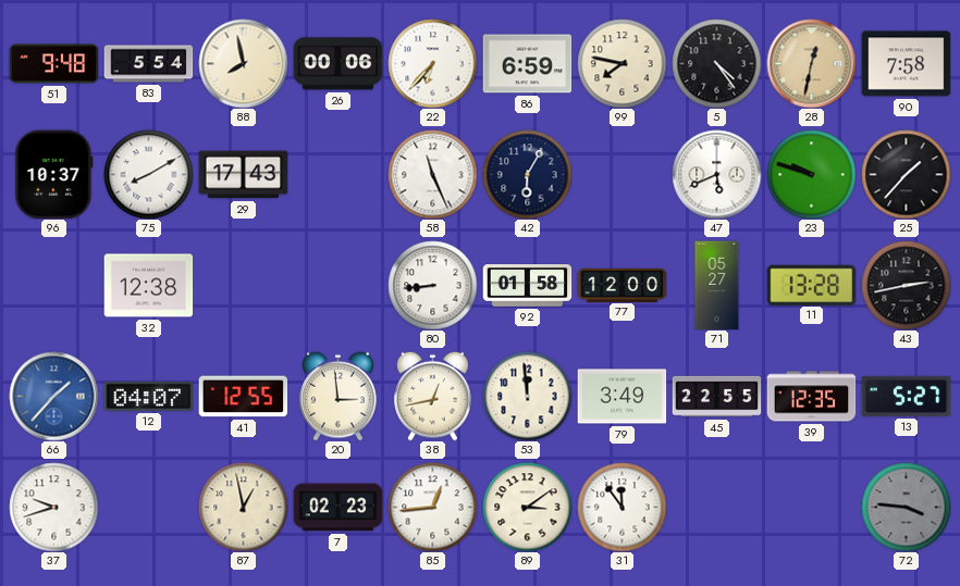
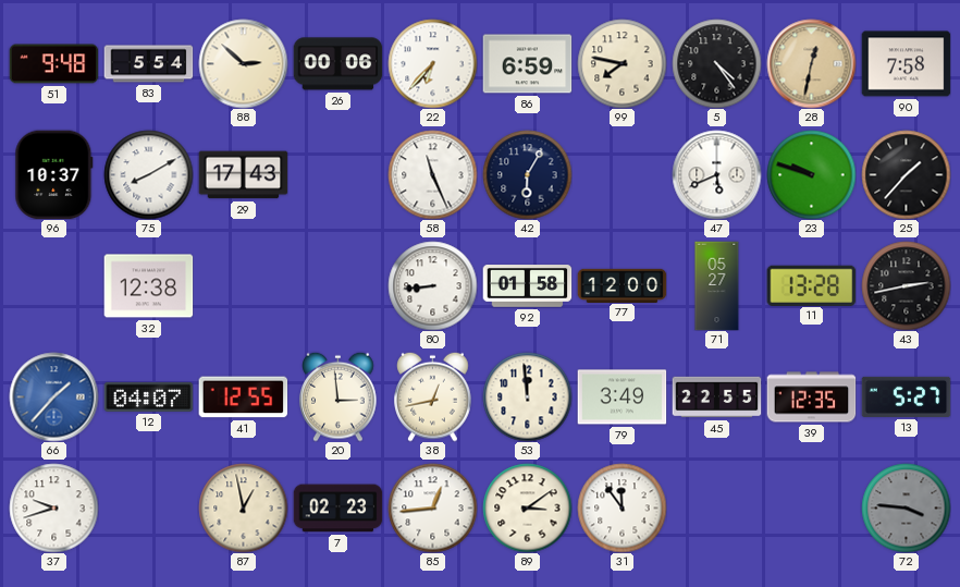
88: 7:58 -> 2:52
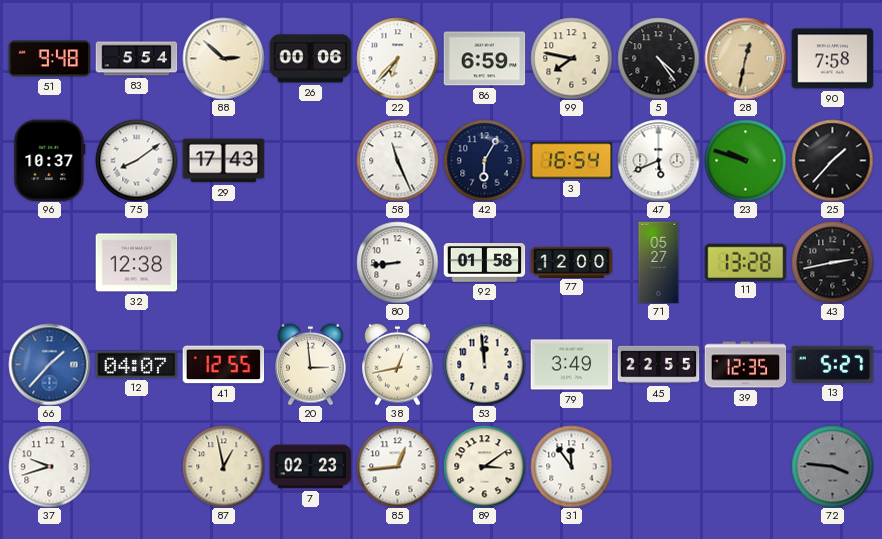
75: 8:10 -> 8:09
3: none -> 16:54
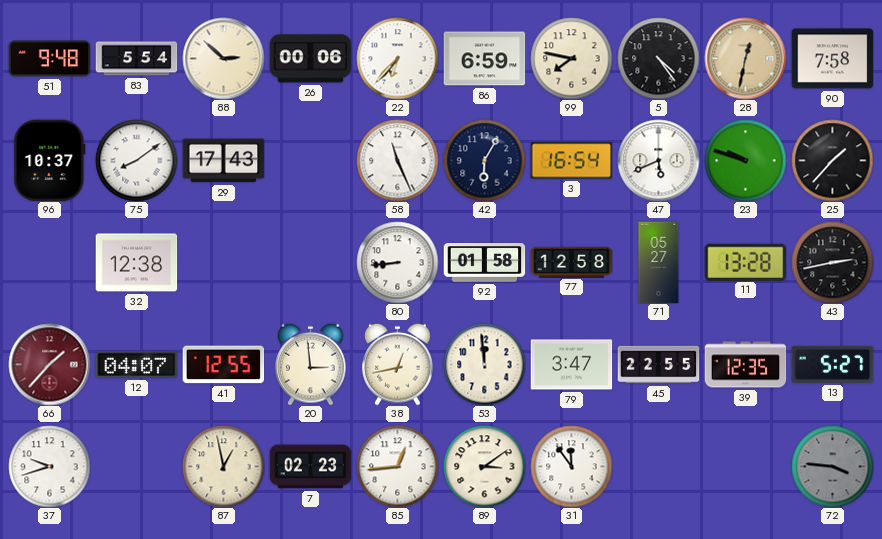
77: 12:00 -> 12:58
66 dial: blue -> burgundy
79: 3:49 -> 3:47
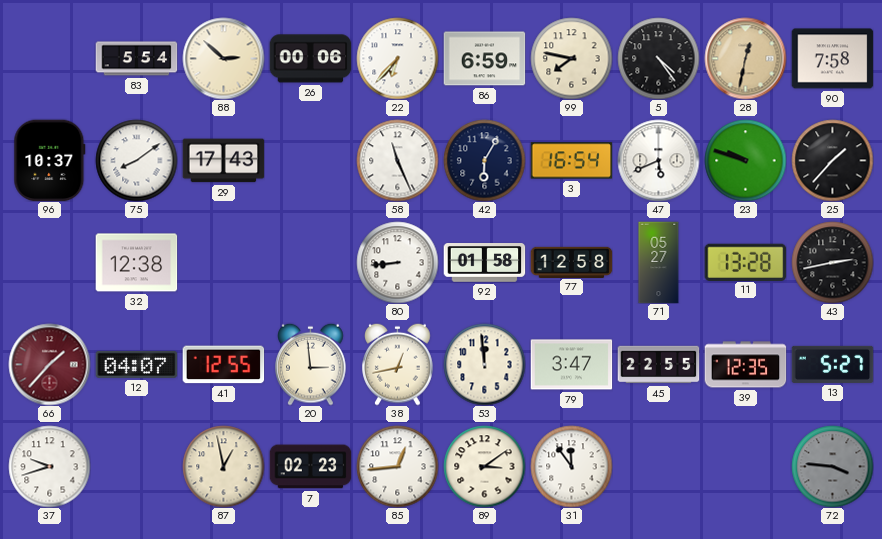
51: 9:48 -> none
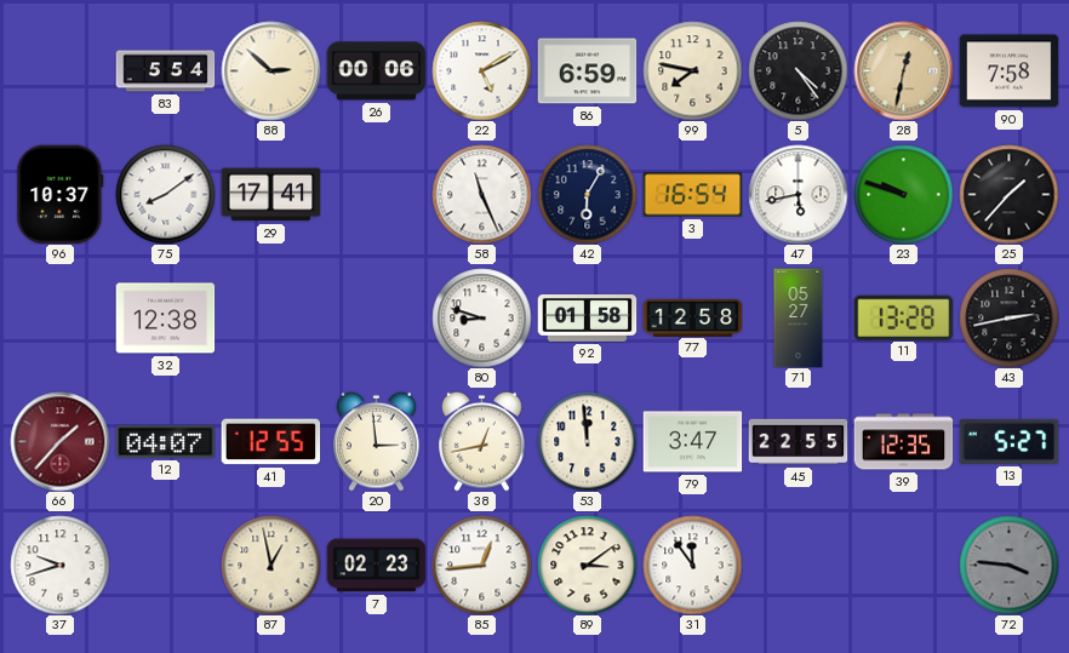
22: 6:37 -> 5:10
29: 17:43 -> 17:41
47: 5:41 -> 5:43
80: 8:44 -> 8:48
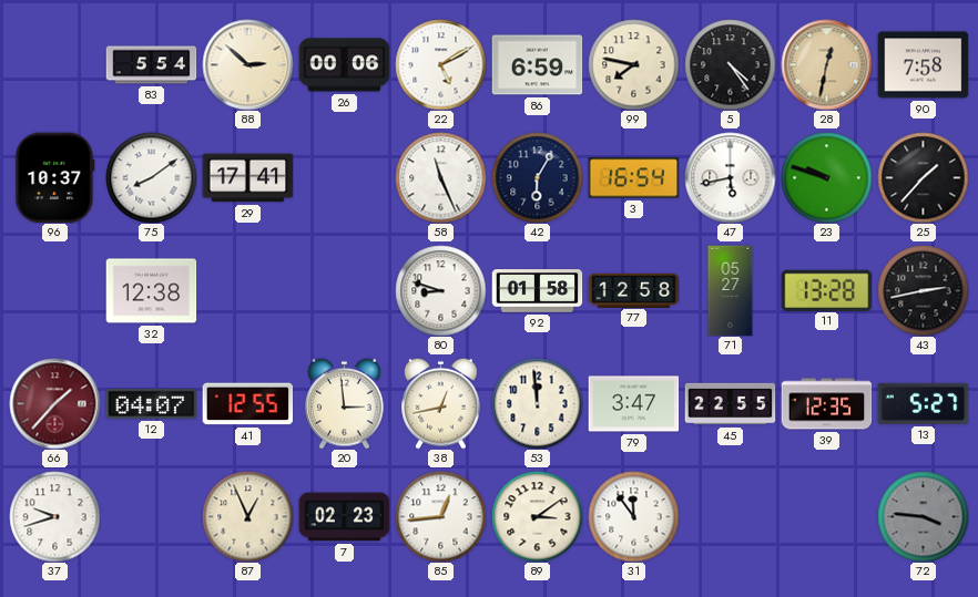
87: 12:58 -> 12:56
